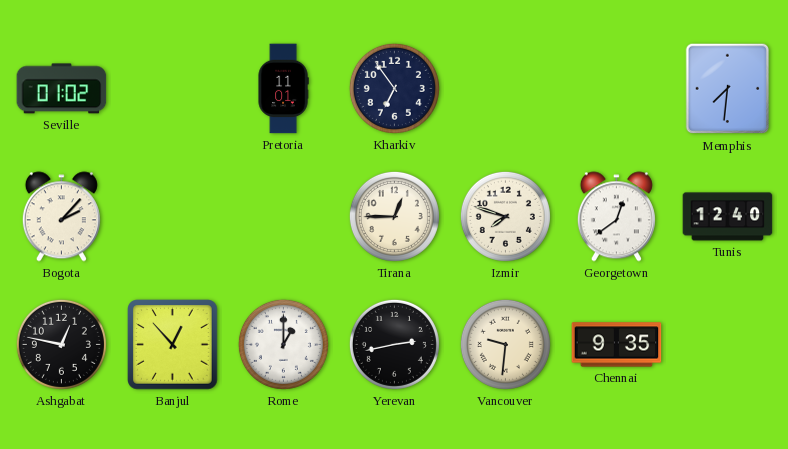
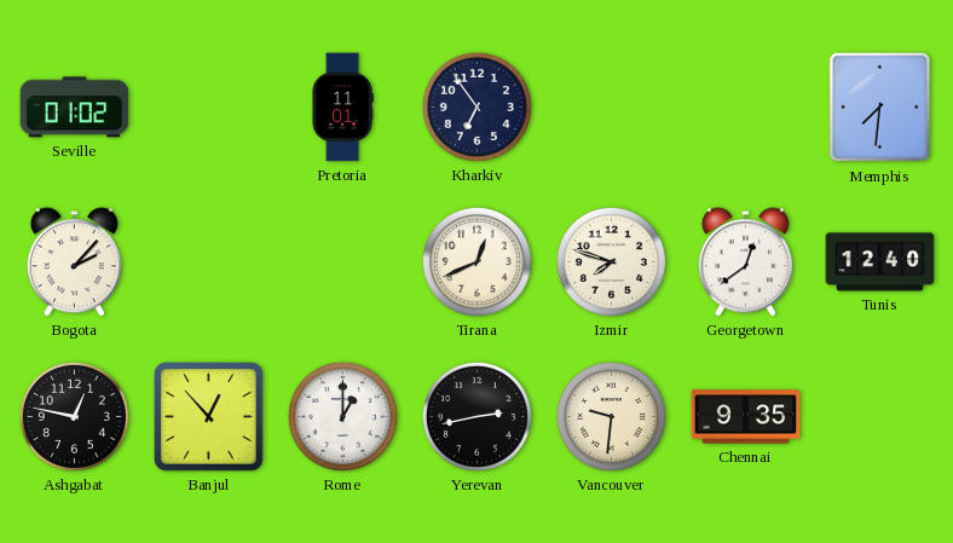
Tirana: 12:45 -> 12:41
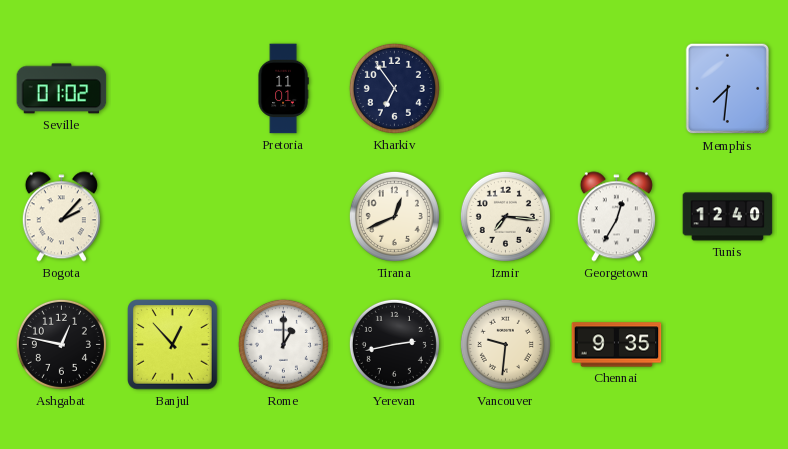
Izmir: 7:48 -> 7:16
Georgetown: 12:39 -> 12:35
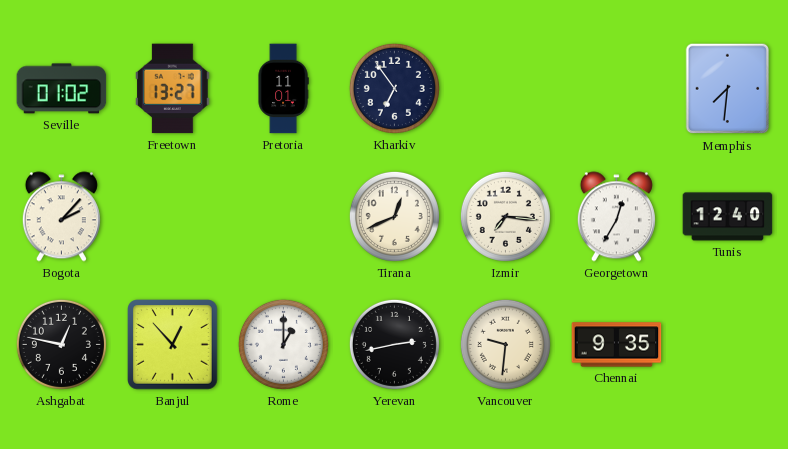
Freetown: none -> 13:27
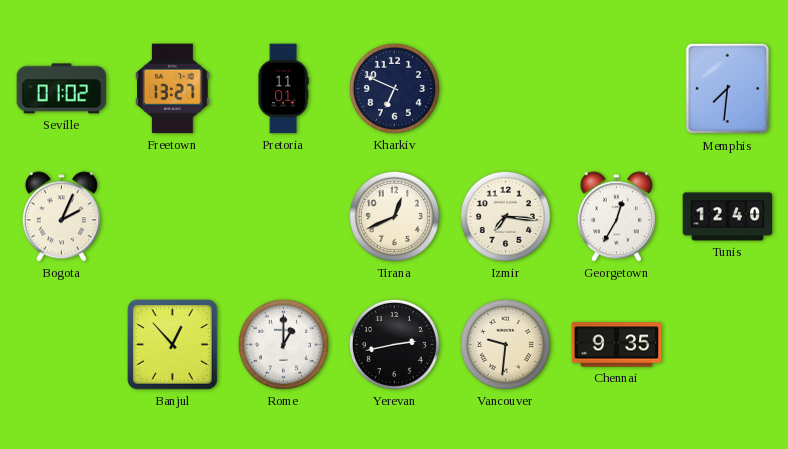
Kharkiv: 6:54 -> 6:49
Bogota: 2:07 -> 2:04
Ashgabat: 12:47 -> none
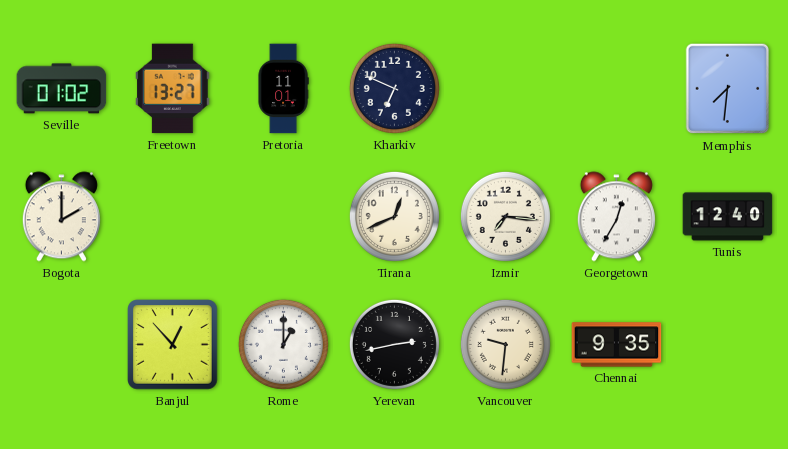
Bogota: 2:04 -> 2:00
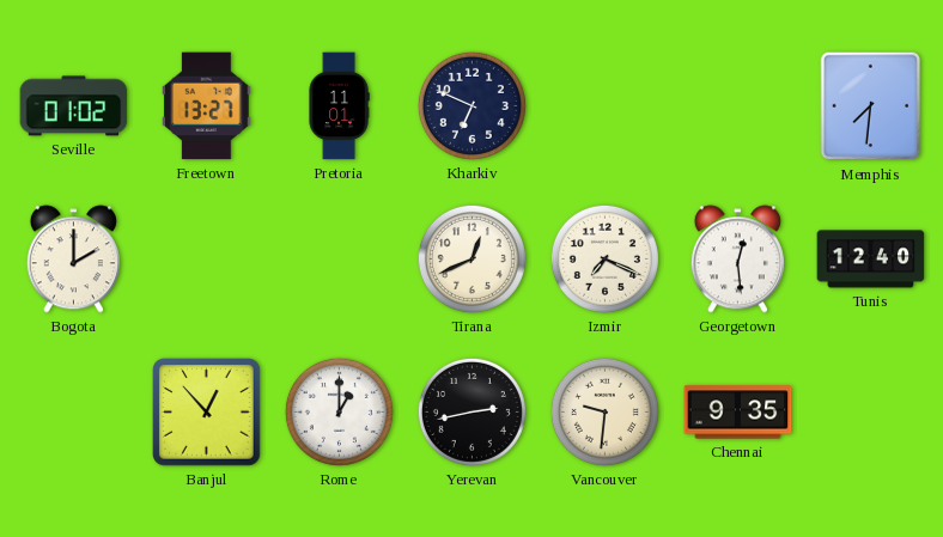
Izmir: 7:16 -> 7:19
Georgetown: 12:35 -> 12:29
